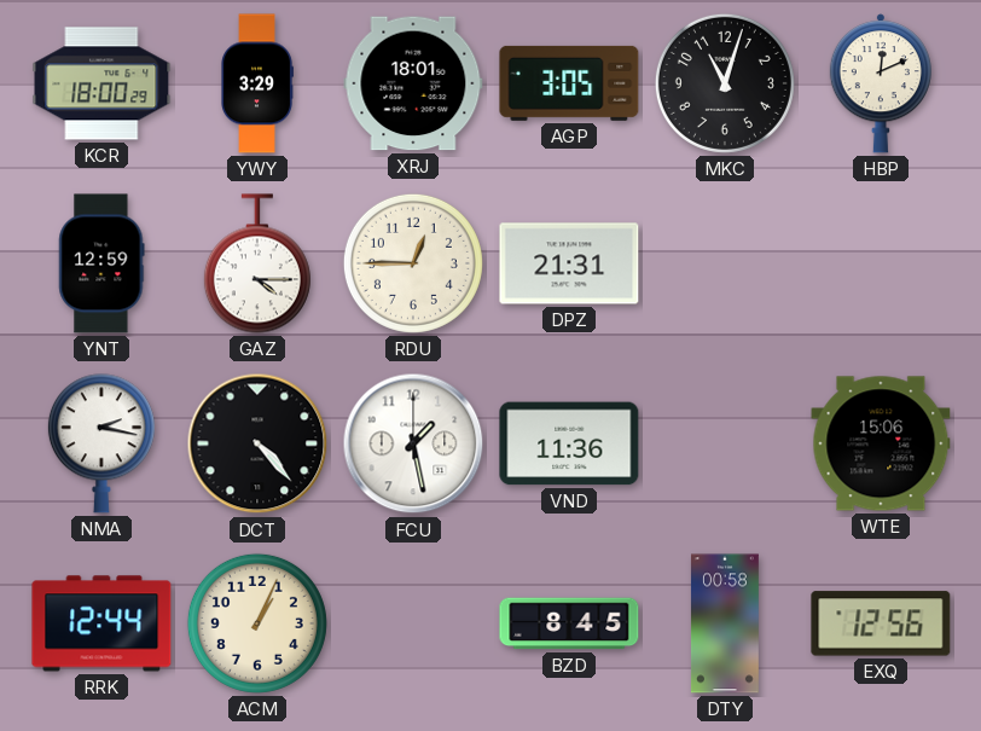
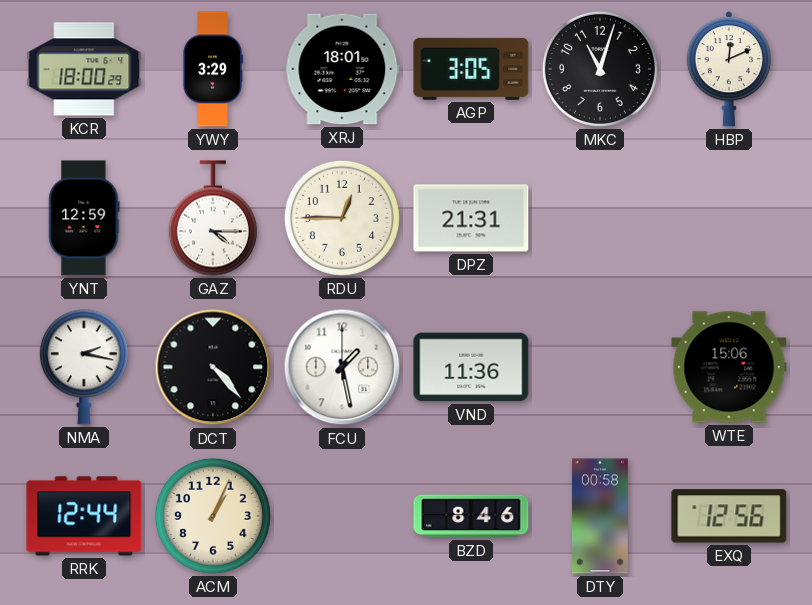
BZD: 8:45 -> 8:46
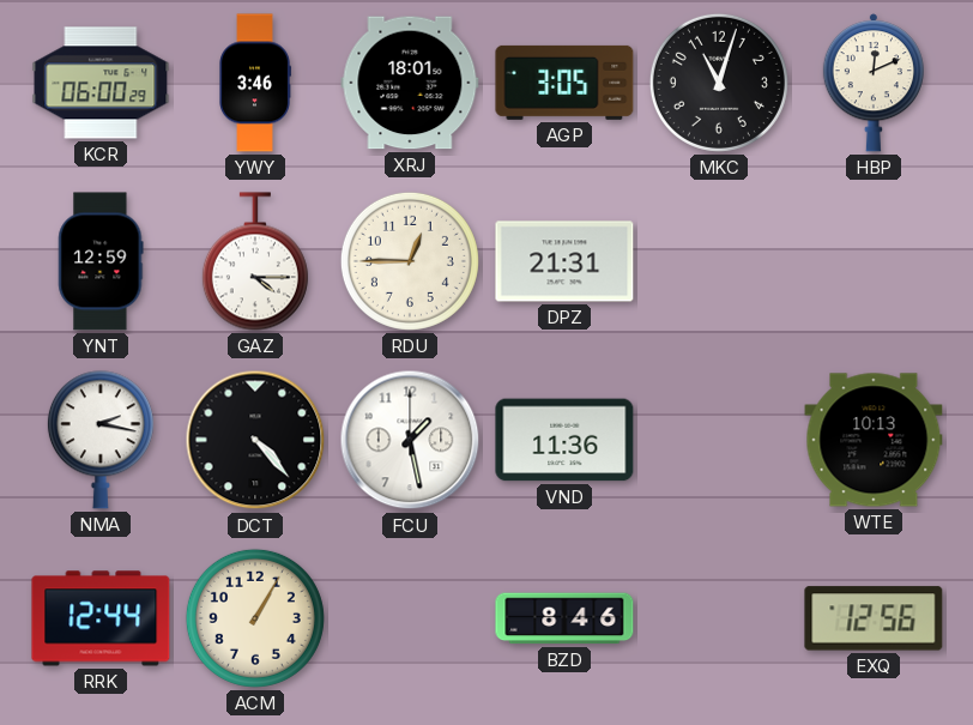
KCR: 18:00 -> 06:00
YWY: 3:29 -> 3:46
WTE: 15:06 -> 10:13
ACM: 1:04 -> 1:05
DTY: 00:58 -> none
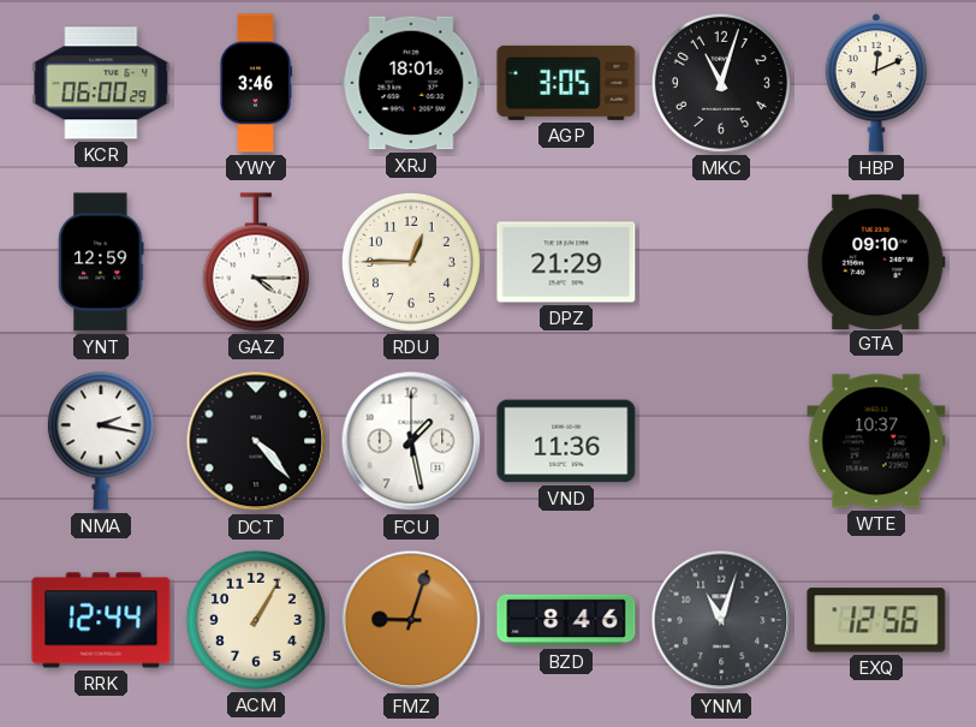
DPZ: 21:31 -> 21:29
GTA: none -> 09:10
WTE: 10:13 -> 10:37
FMZ: none -> 9:03
YNM: none -> 11:03
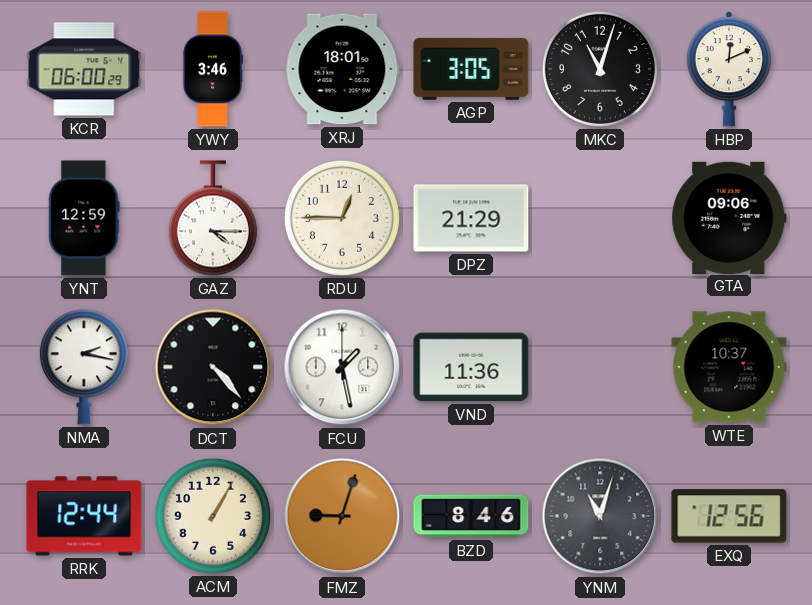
GTA: 09:10 -> 09:06
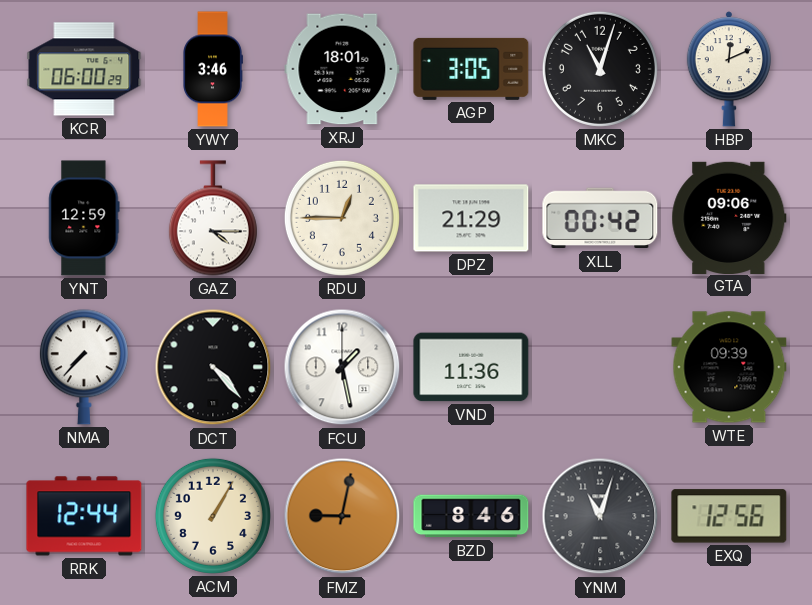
XLL: none -> 00:42
NMA: 2:17 -> 7:37
WTE: 10:37 -> 09:39
FMZ: 9:03 -> 9:02
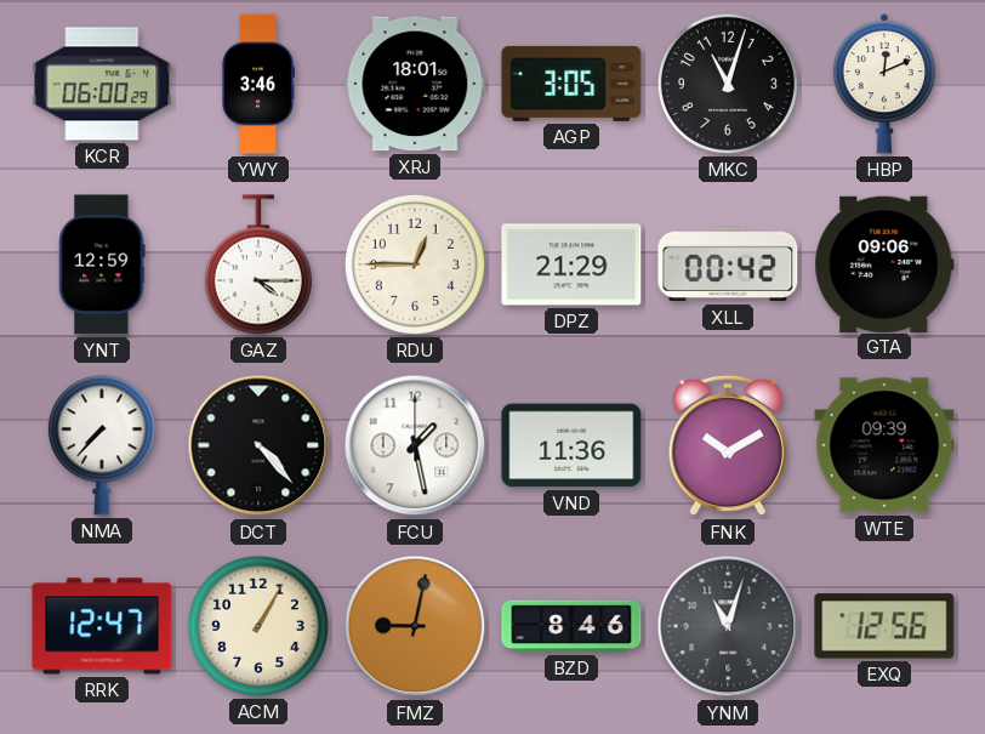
FNK: none -> 10:10
RRK: 12:44 -> 12:47
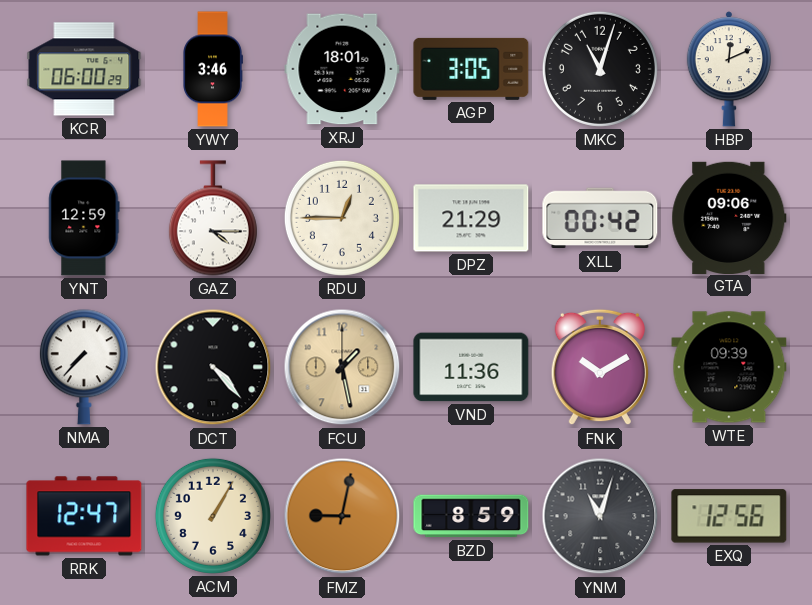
FCU dial: white -> champagne
BZD: 8:46 -> 8:59
